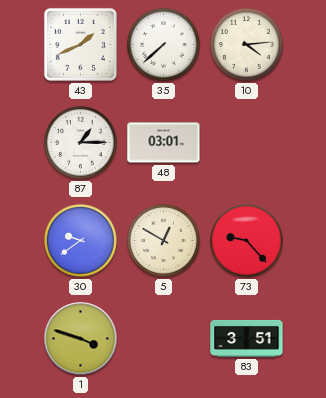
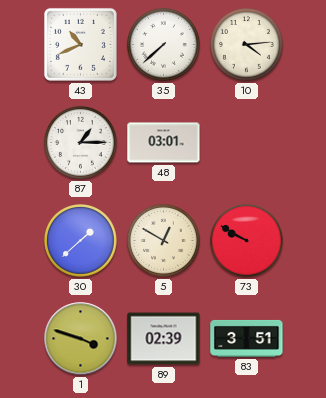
43: 1:41 -> 10:41
30: 9:39 -> 1:38
73: 9:23 -> 9:50
89: none -> 02:39
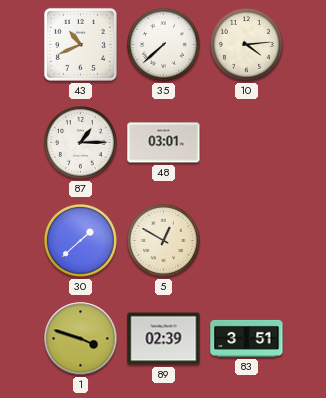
73: 9:50 -> none
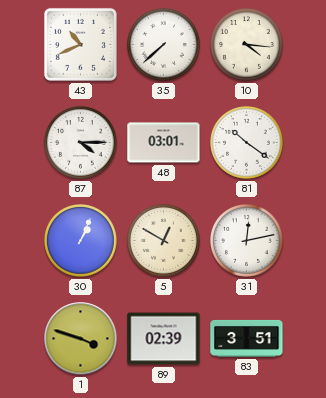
10: 4:14 -> 4:16
87: 1:15 -> 4:15
81: none -> 10:21
30: 1:38 -> 1:04
31: none -> 12:13
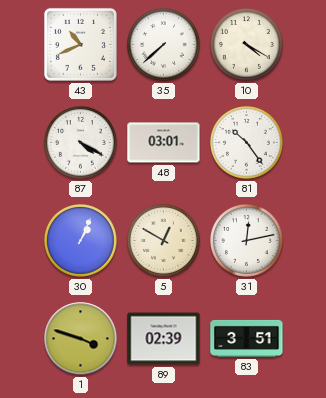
10: 4:16 -> 4:20
87: 4:15 -> 4:20
81: 10:21 -> 10:24
